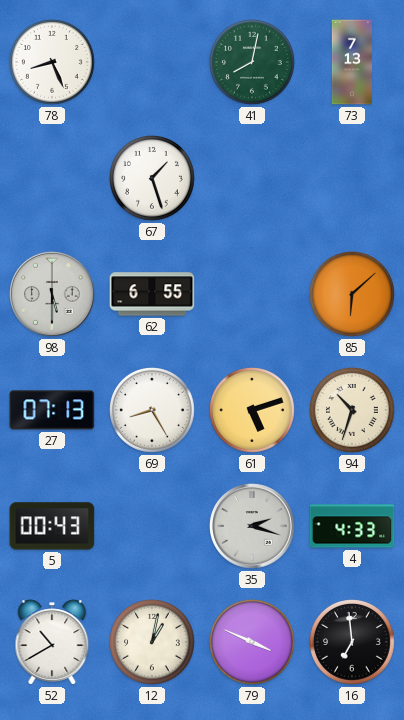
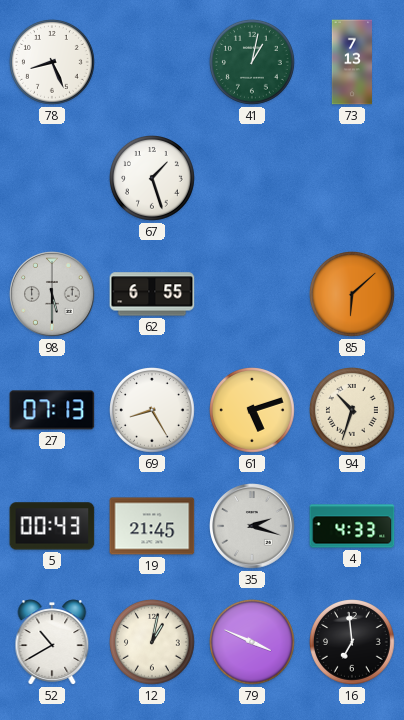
41: 8:02 -> 1:02
19: none -> 21:45
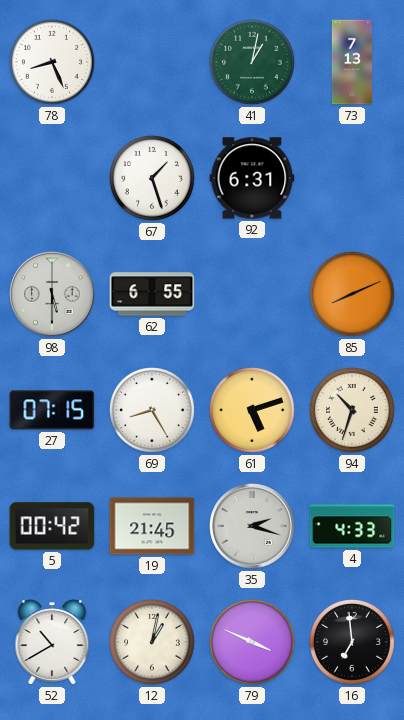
92: none -> 6:31
85: 6:08 -> 8:11
27: 07:13 -> 07:15
5: 00:43 -> 00:42
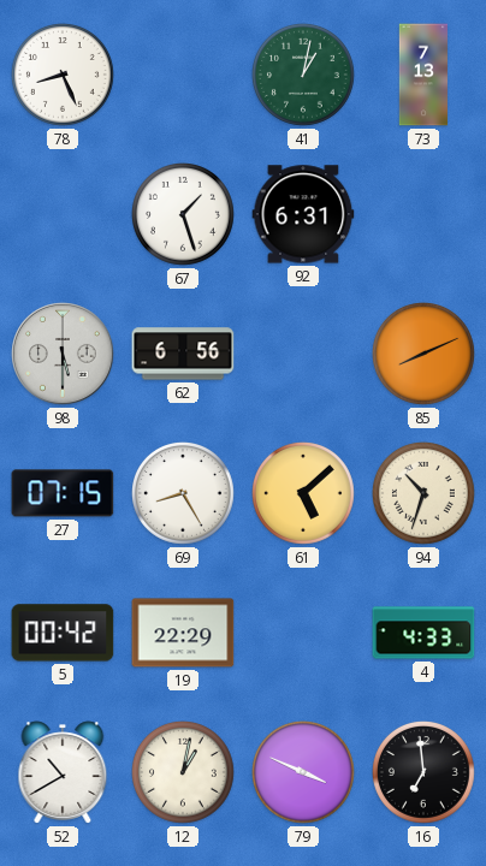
62: 6:55 -> 6:56
61: 5:12 -> 5:08
19: 21:45 -> 22:29
35: 2:18 -> none
